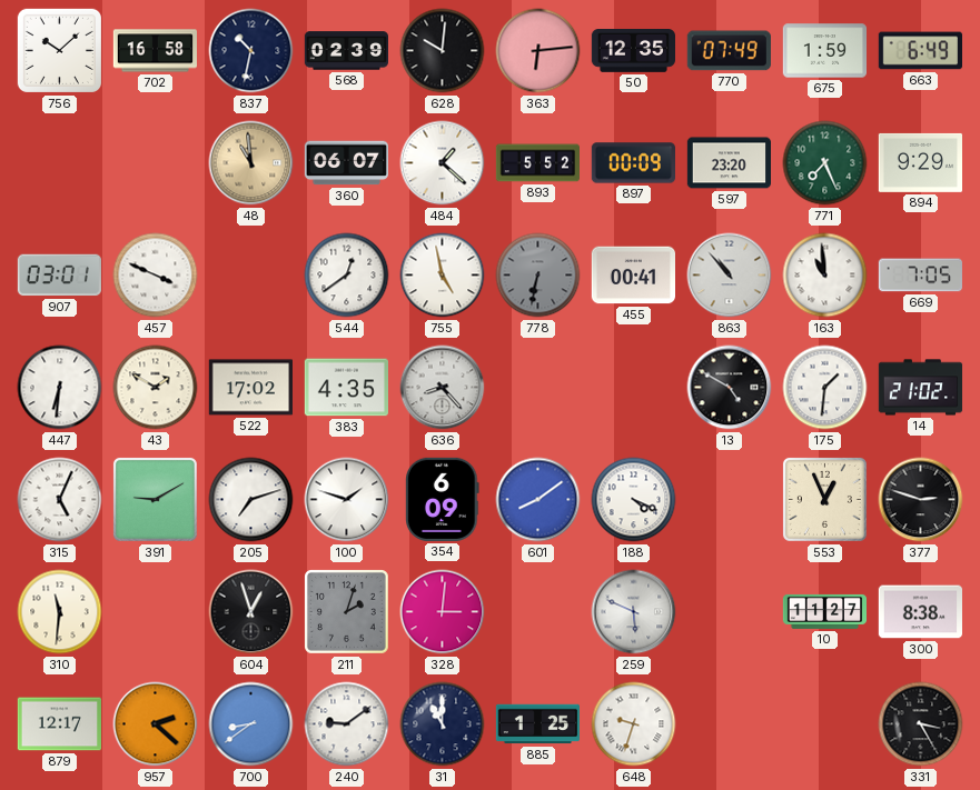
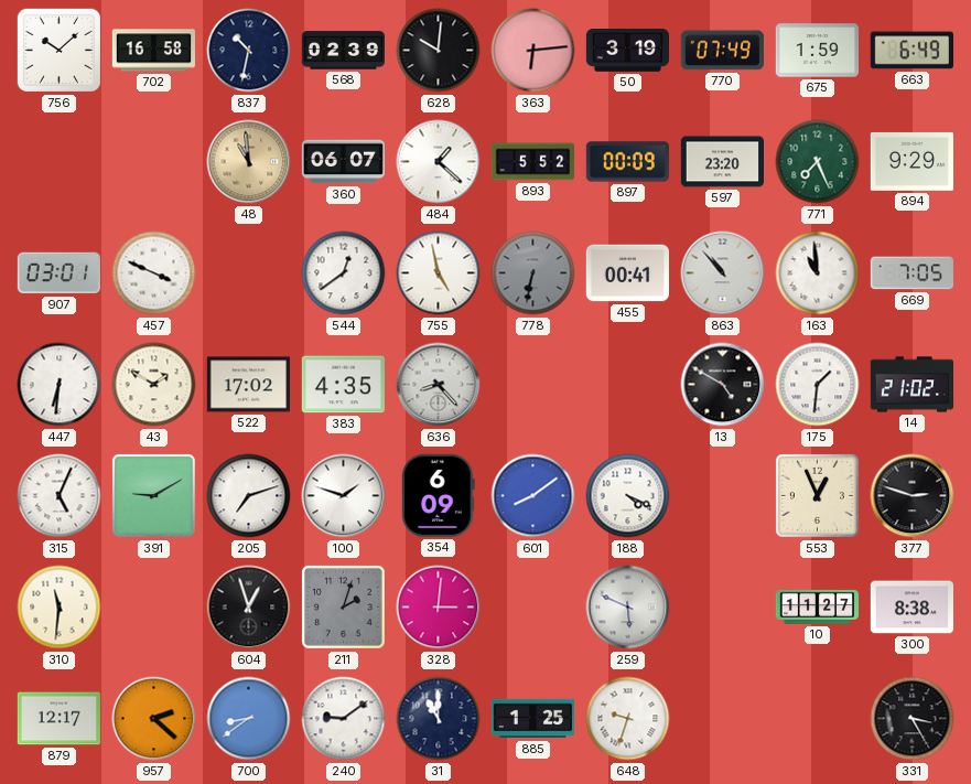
50: 12:35 -> 3:19
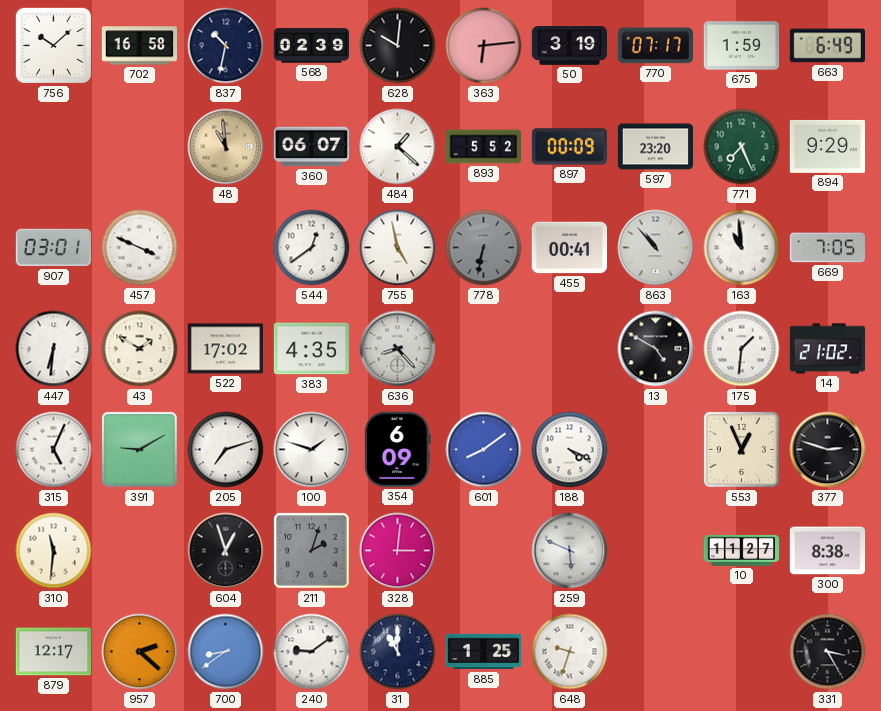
770: 07:49 -> 07:17
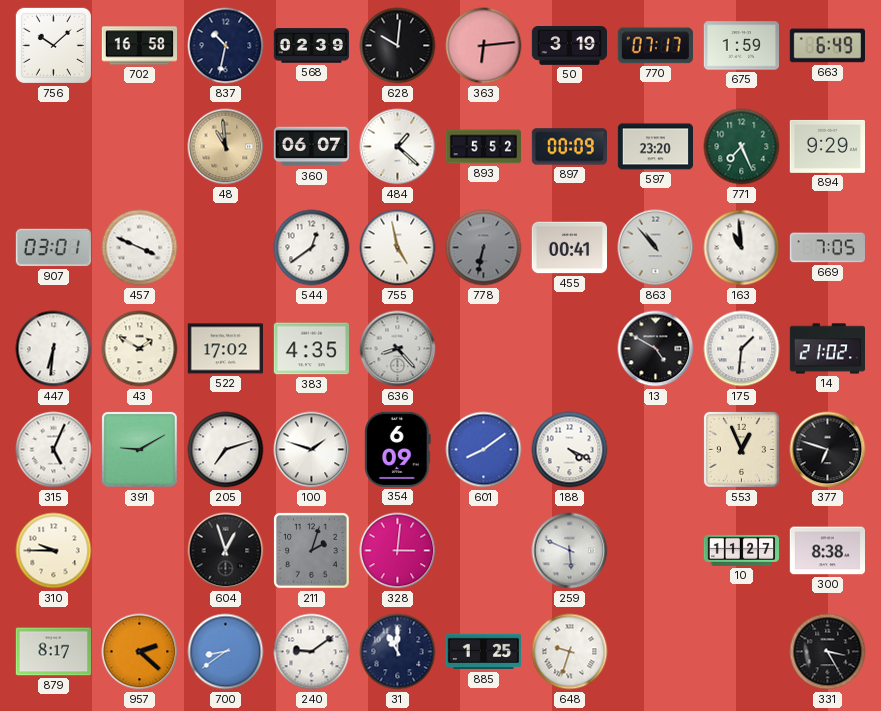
377: 2:48 -> 6:48
310: 11:31 -> 9:45
879: 12:17 -> 8:17
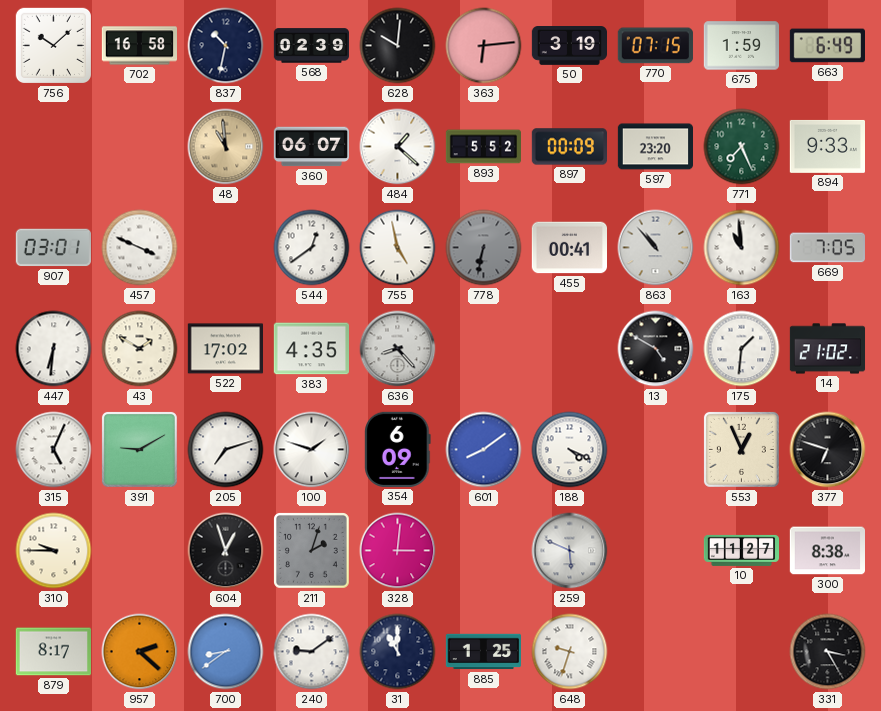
770: 07:17 -> 07:15
894: 9:29 -> 9:33
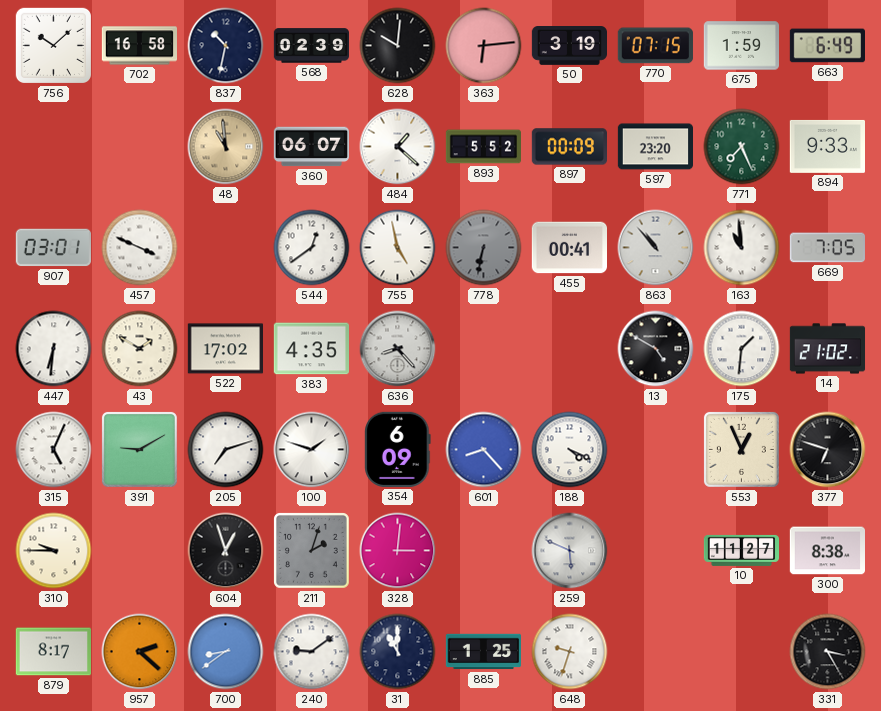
601: 8:09 -> 8:23
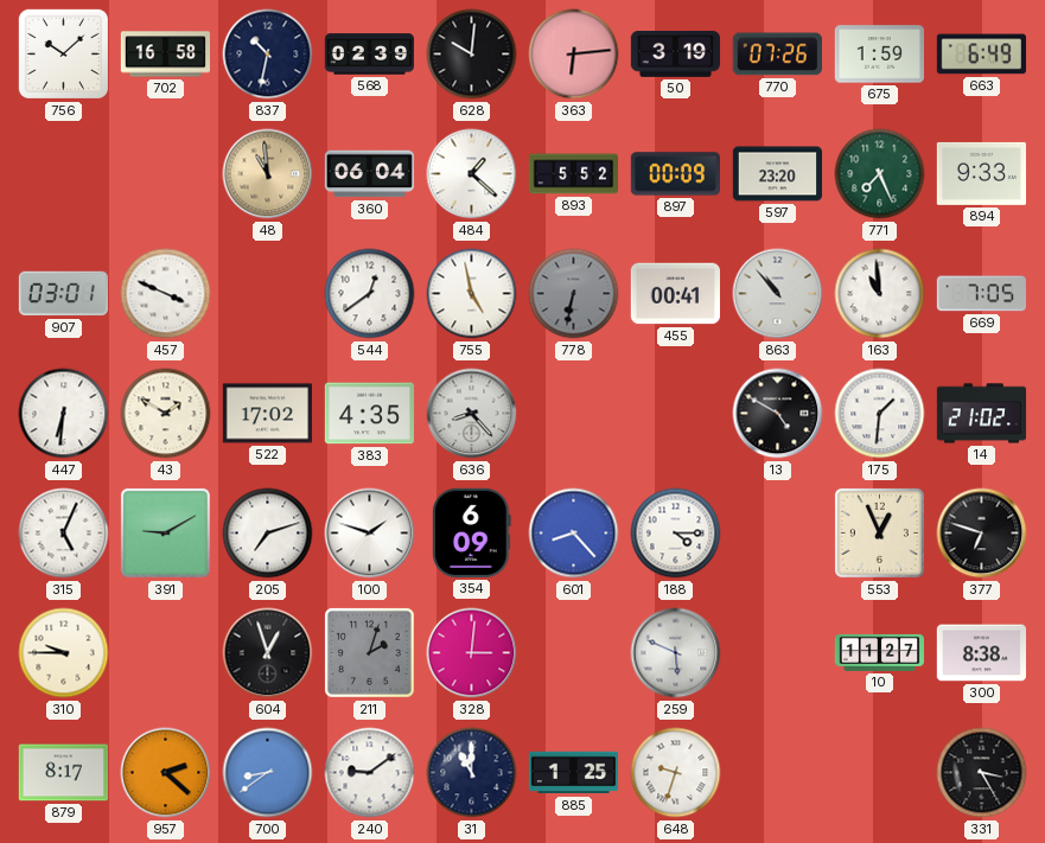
770: 07:15 -> 07:26
360: 06:07 -> 06:04
188: 4:19 -> 4:15
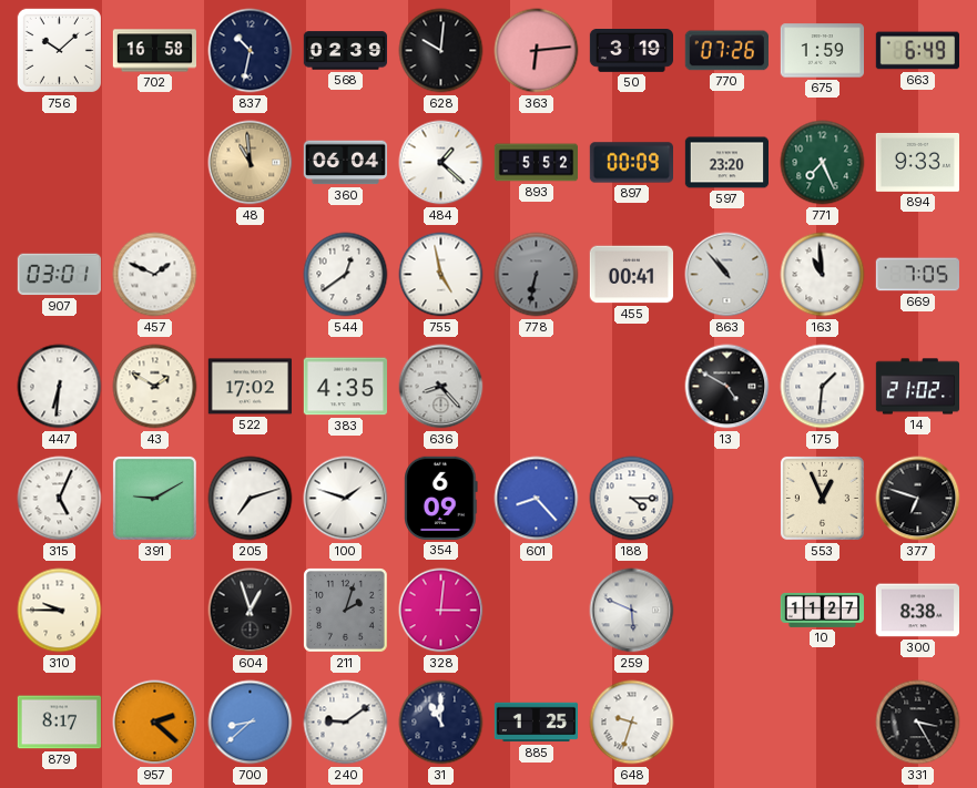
457: 3:49 -> 1:49
700: 8:39 -> 8:38
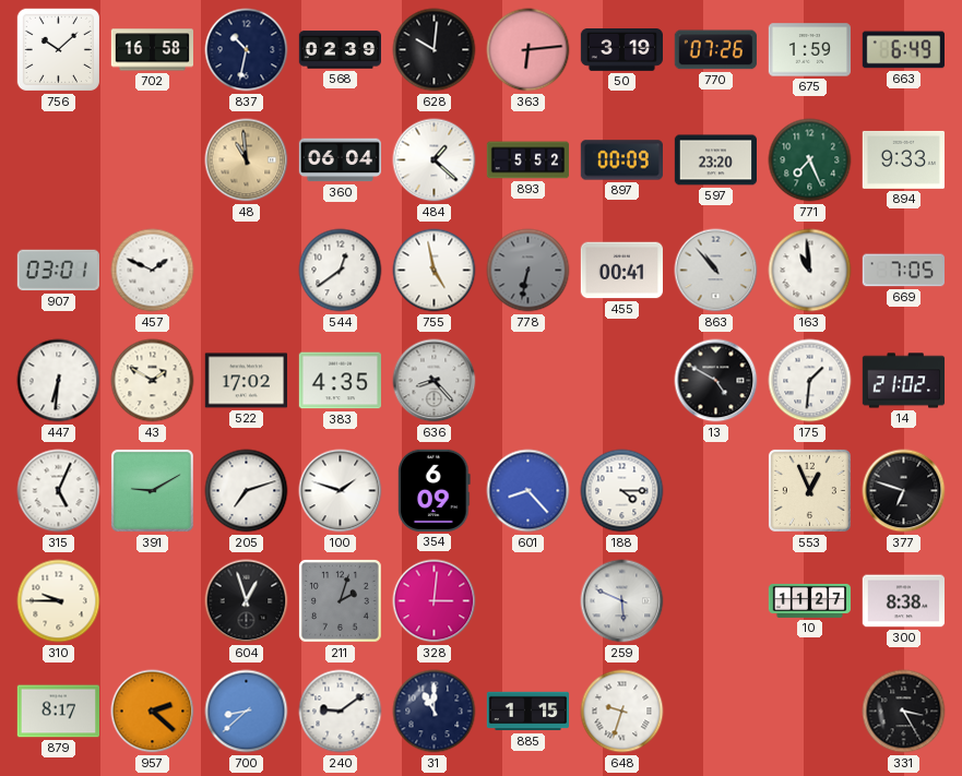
885: 1:25 -> 1:15
